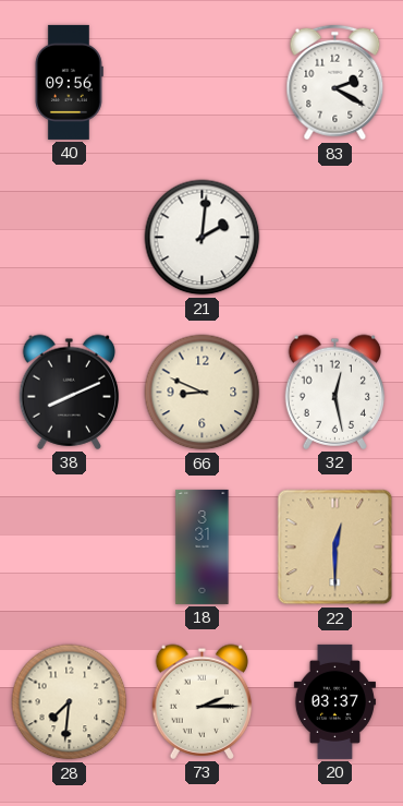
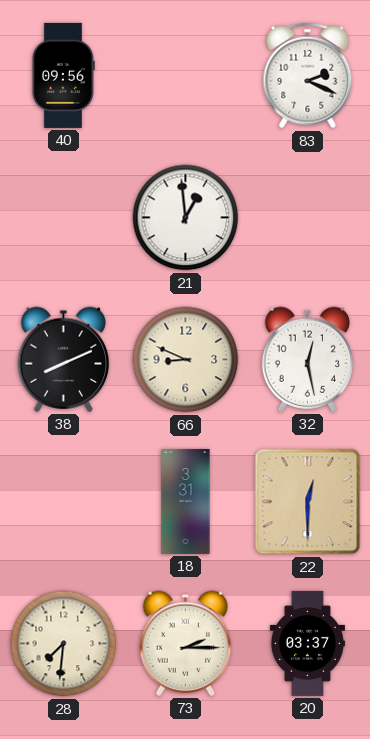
83: 2:20 -> 2:19
21: 2:01 -> 12:59
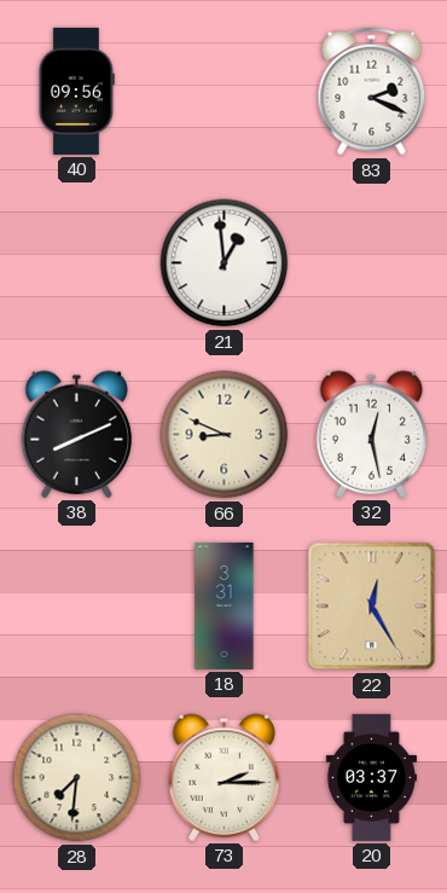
22: 12:30 -> 12:25
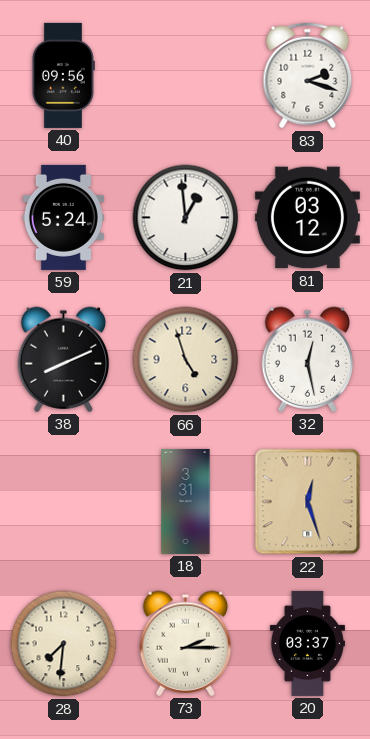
83: 2:19 -> 2:18
59: none -> 5:24
81: none -> 03:12
66: 8:49 -> 4:57
22: 12:25 -> 12:27
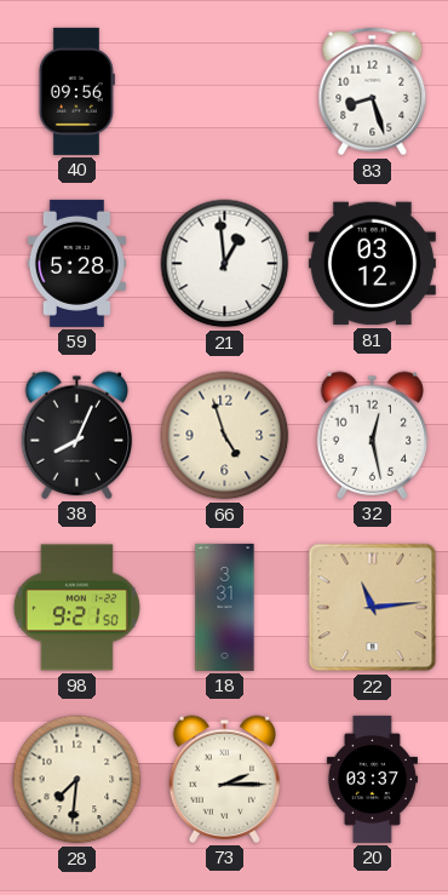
83: 2:18 -> 8:27
59: 5:24 -> 5:28
38: 8:11 -> 8:04
98: none -> 9:21
22: 12:27 -> 11:14
